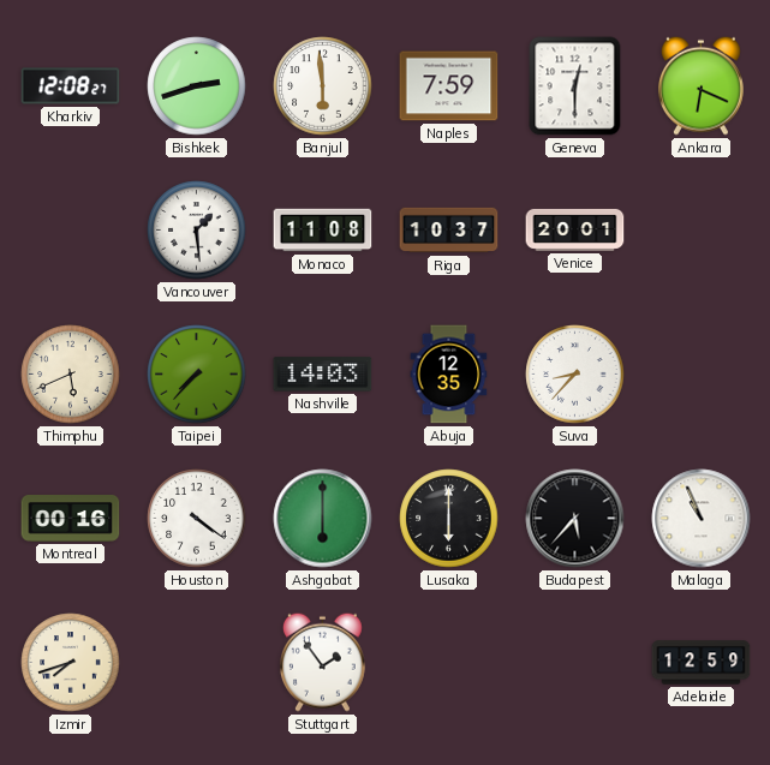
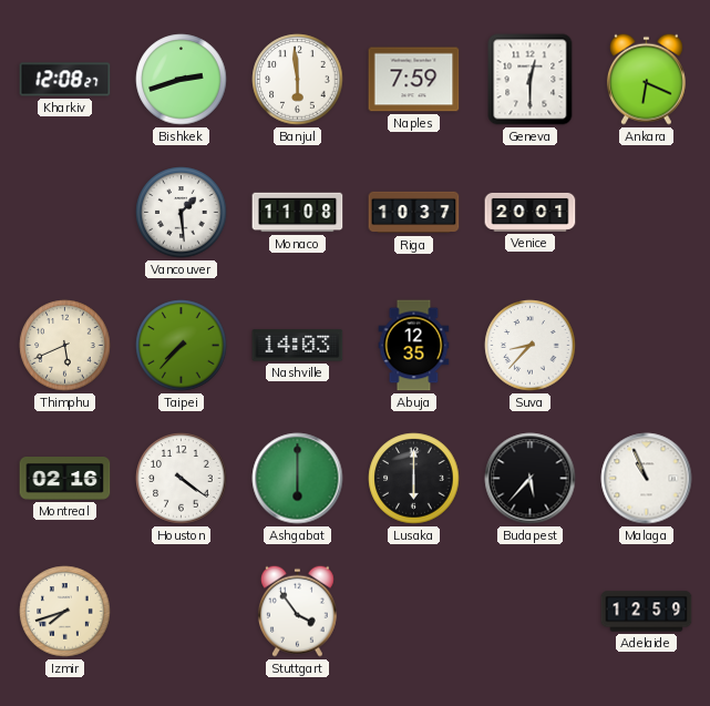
Montreal: 00:16 -> 02:16
Stuttgart: 1:54 -> 3:54
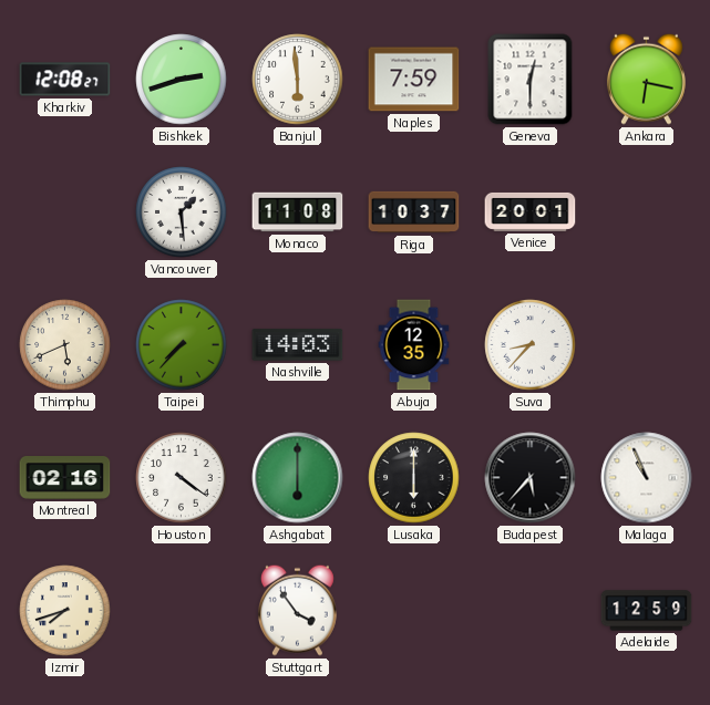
Ankara: 6:19 -> 6:17
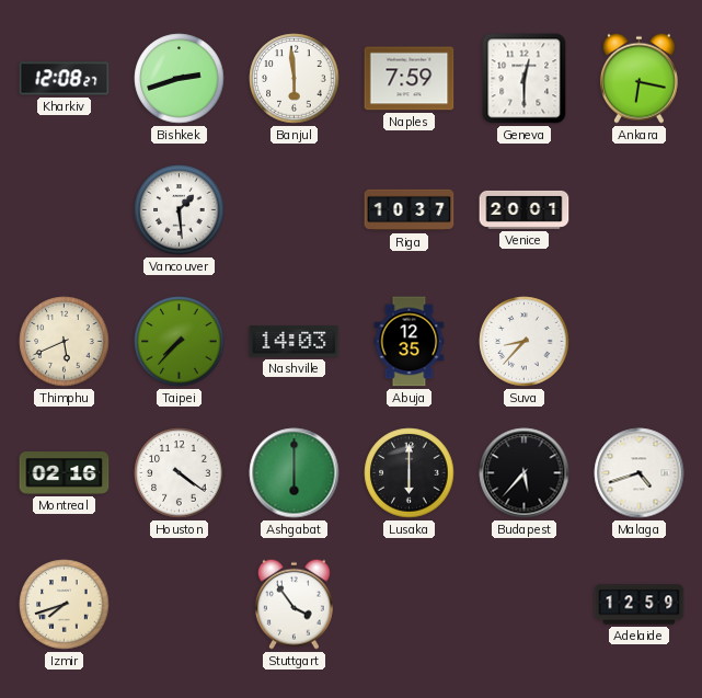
Monaco: 11:08 -> none
Malaga: 10:56 -> 4:42
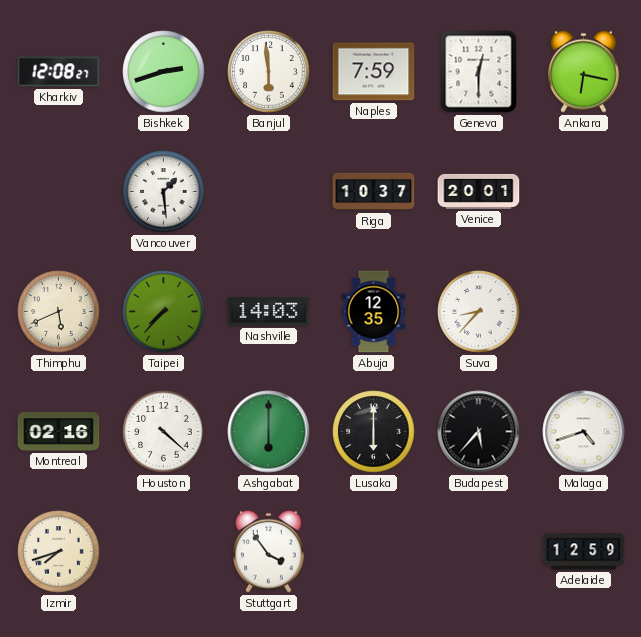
Houston: 4:21 -> 4:22
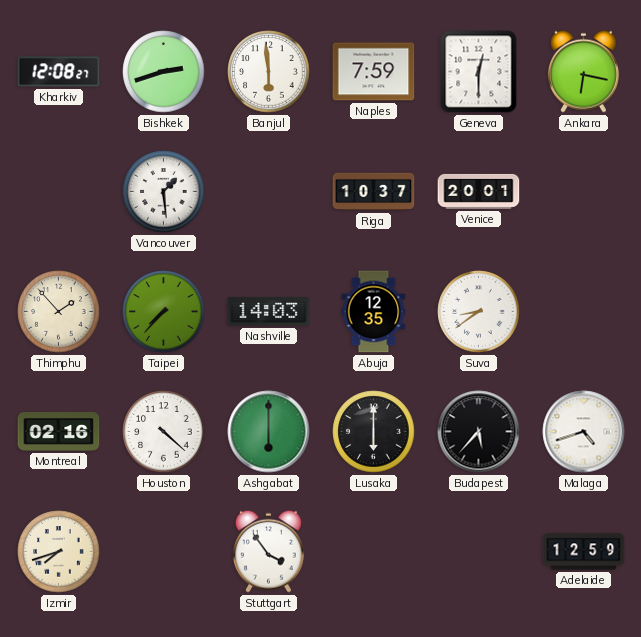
Thimphu: 5:41 -> 1:53
Suva: 8:37 -> 8:39
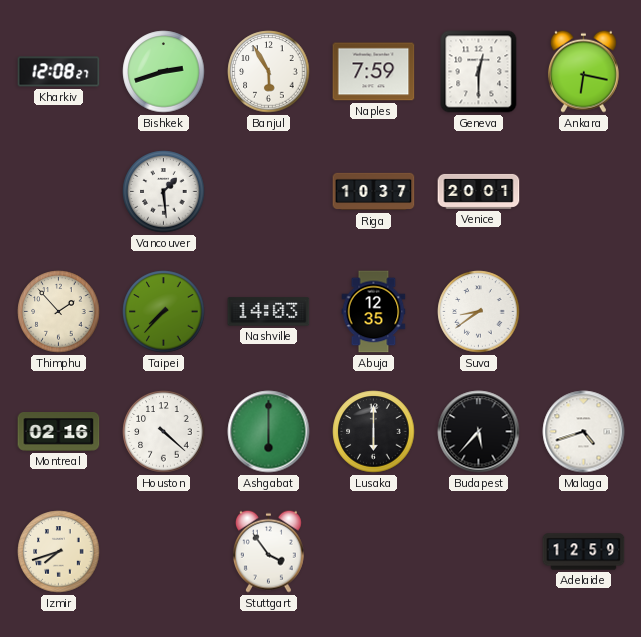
Banjul: 5:59 -> 5:55
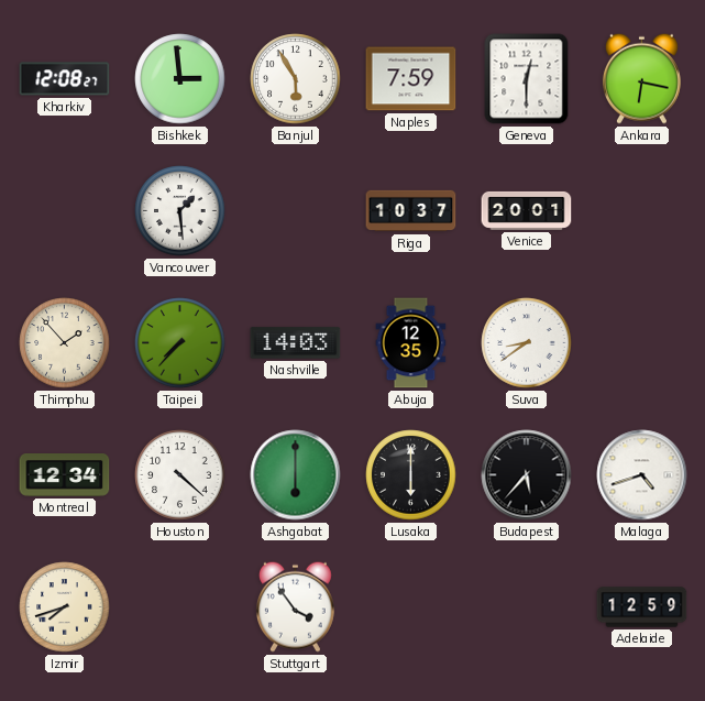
Bishkek: 2:42 -> 2:59
Montreal: 02:16 -> 12:34
